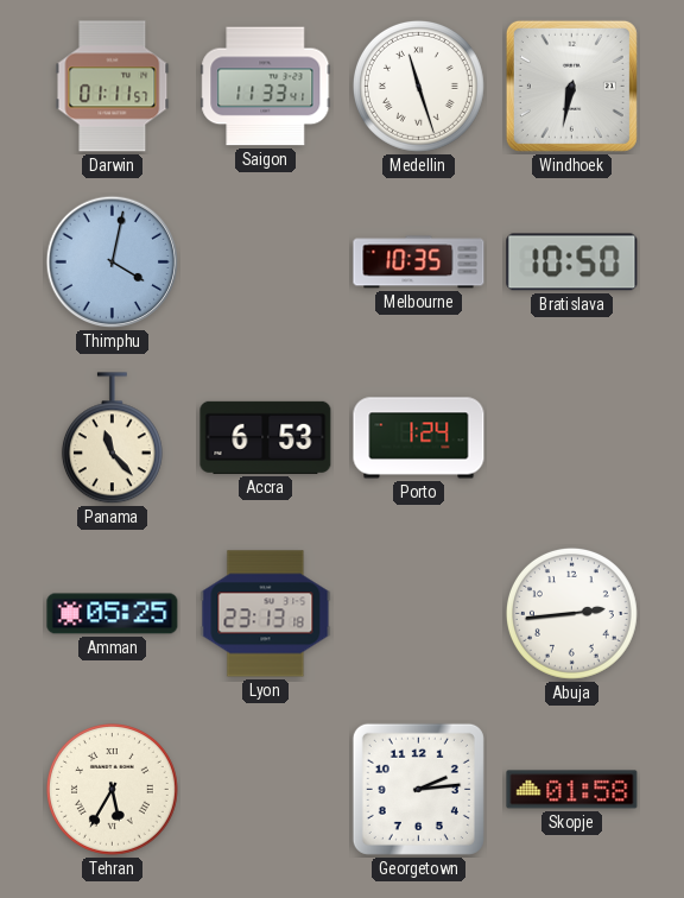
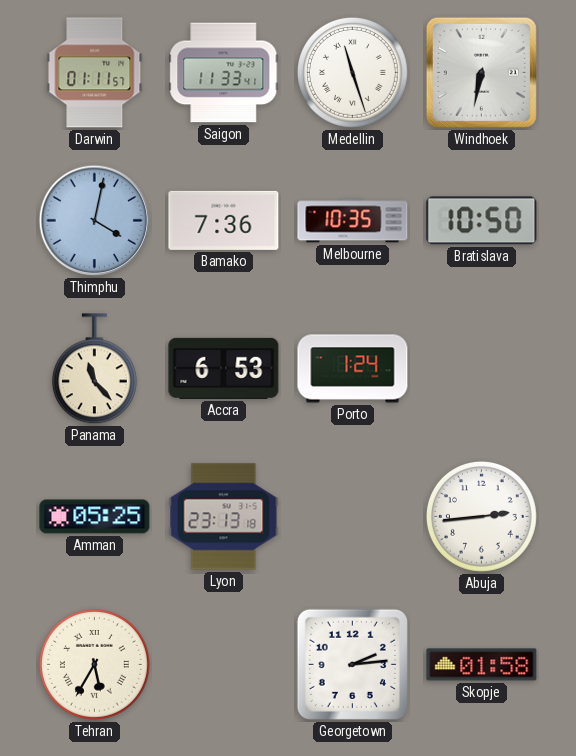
Bamako: none -> 7:36
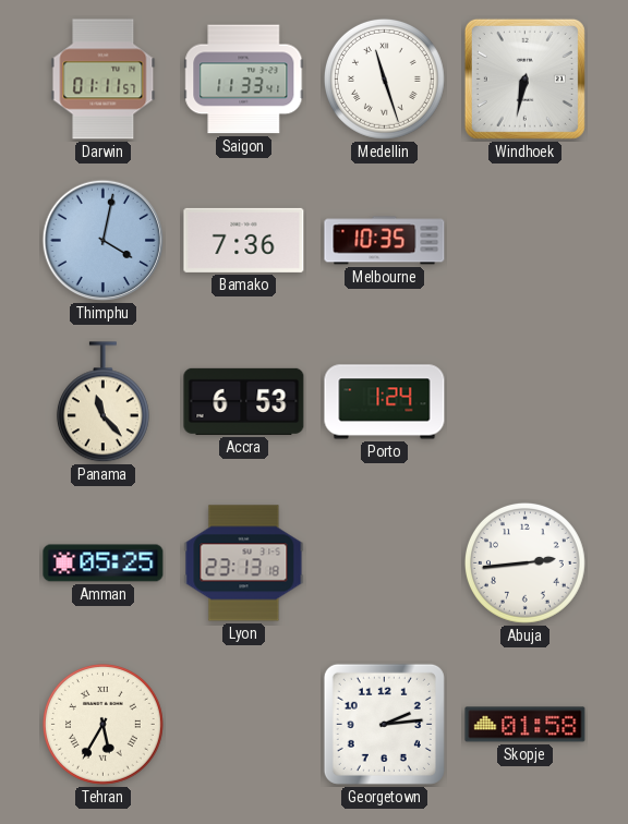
Bratislava: 10:50 -> none
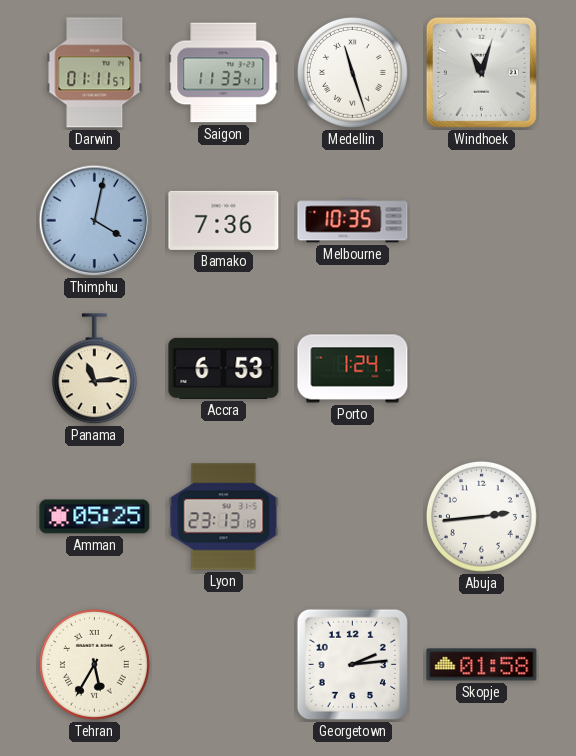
Windhoek: 6:32 -> 11:03
Panama: 11:23 -> 11:14
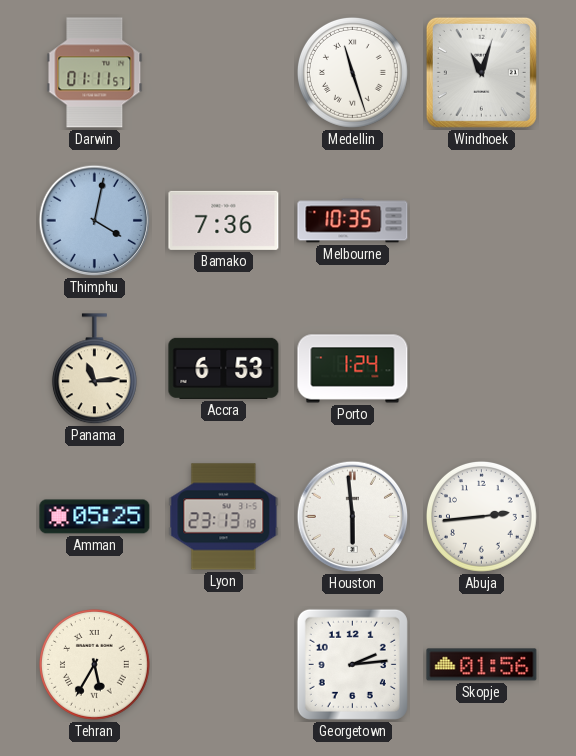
Saigon: 11:33 -> none
Houston: none -> 5:59
Skopje: 01:58 -> 01:56
